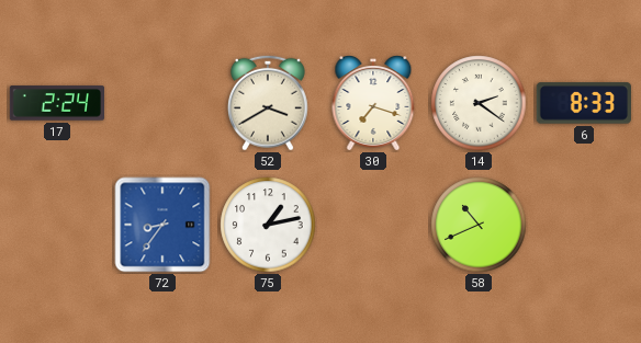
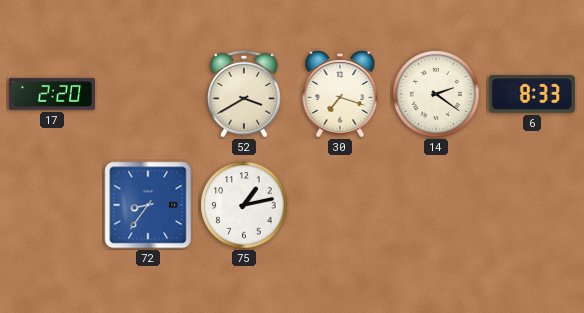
17: 2:24 -> 2:20
58: 10:41 -> none
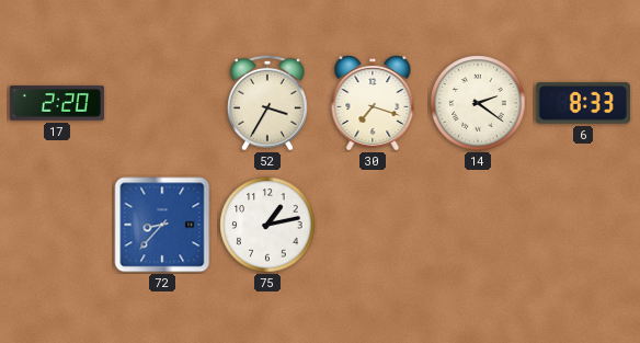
52: 3:40 -> 3:35
72: 8:36 -> 8:37
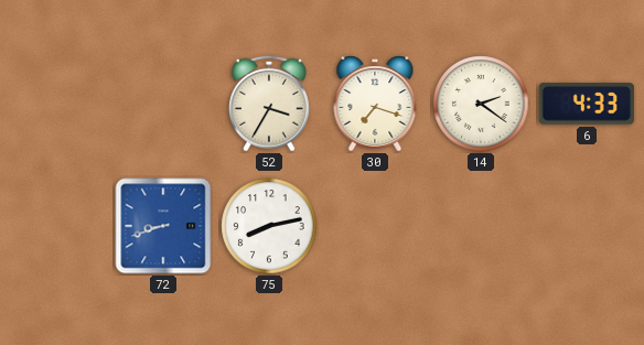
17: 2:20 -> none
6: 8:33 -> 4:33
72: 8:37 -> 8:42
75: 1:13 -> 8:13
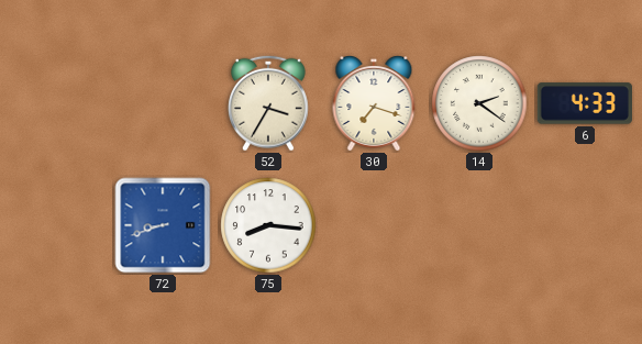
75: 8:13 -> 8:16
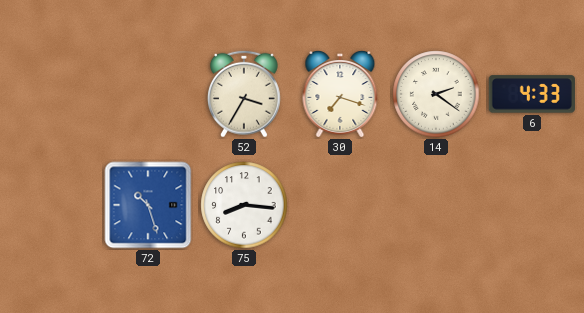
72: 8:42 -> 10:27
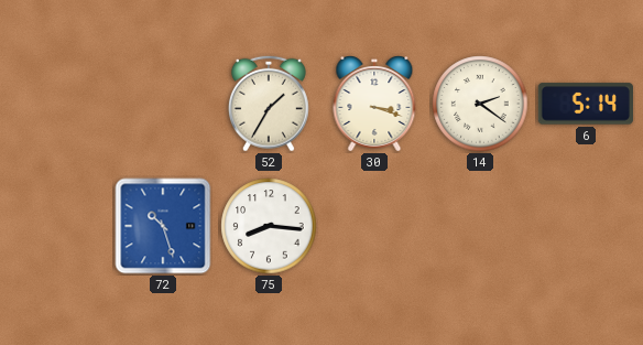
52: 3:35 -> 1:35
30: 7:18 -> 3:18
6: 4:33 -> 5:14
